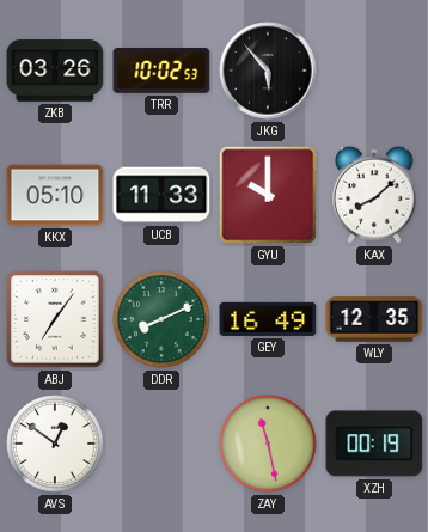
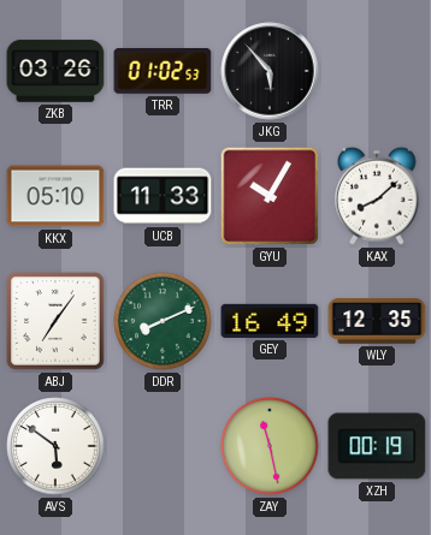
TRR: 10:02 -> 01:02
GYU: 10:00 -> 10:05
AVS: 12:51 -> 5:51
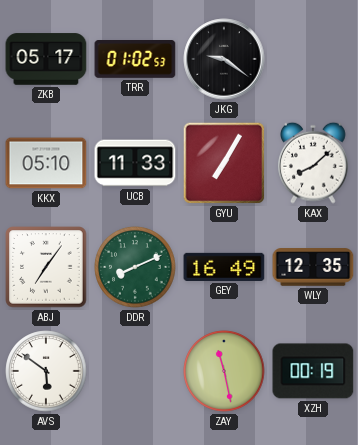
ZKB: 03:26 -> 05:17
JKG: 5:53 -> 9:21
GYU: 10:05 -> 7:05
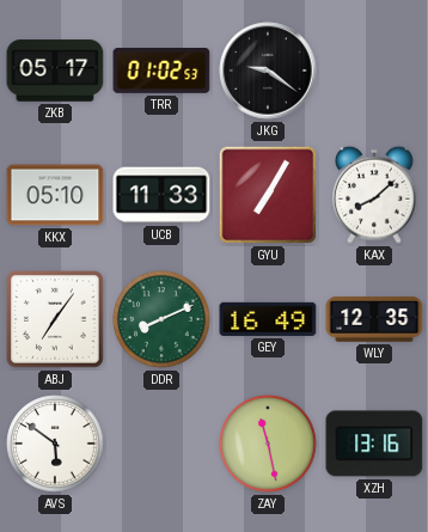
XZH: 00:19 -> 13:16
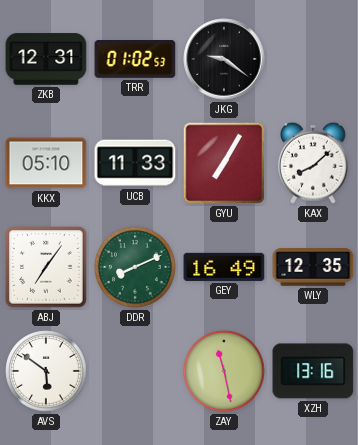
ZKB: 05:17 -> 12:31
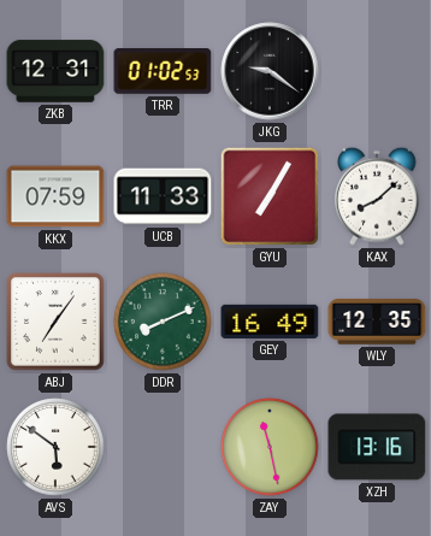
KKX: 05:10 -> 07:59
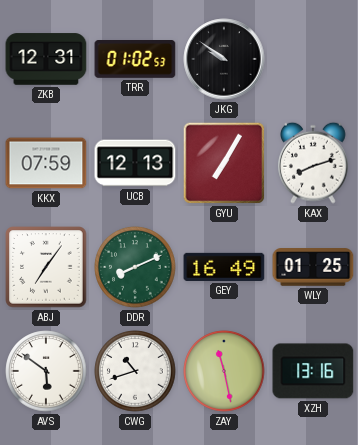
JKG: 9:21 -> 9:51
UCB: 11:33 -> 12:13
KAX: 8:08 -> 8:12
WLY: 12:35 -> 01:25
CWG: none -> 10:42
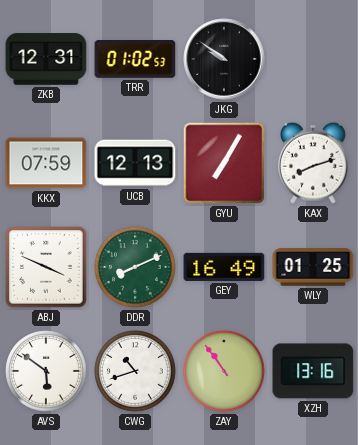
ABJ: 7:06 -> 3:49
ZAY: 11:28 -> 10:54
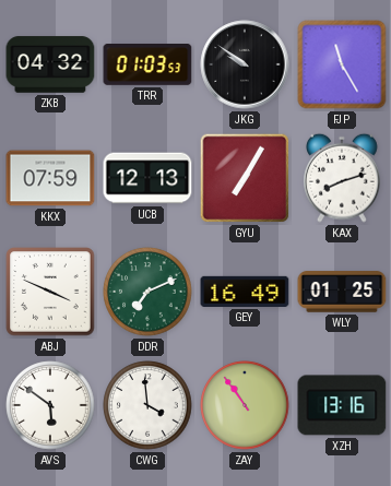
ZKB: 12:31 -> 04:32
TRR: 01:02 -> 01:03
FJP: none -> 11:25
DDR: 8:11 -> 7:11
CWG: 10:42 -> 3:59
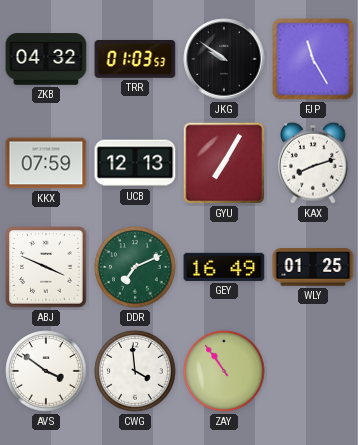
AVS: 5:51 -> 3:51
XZH: 13:16 -> none
